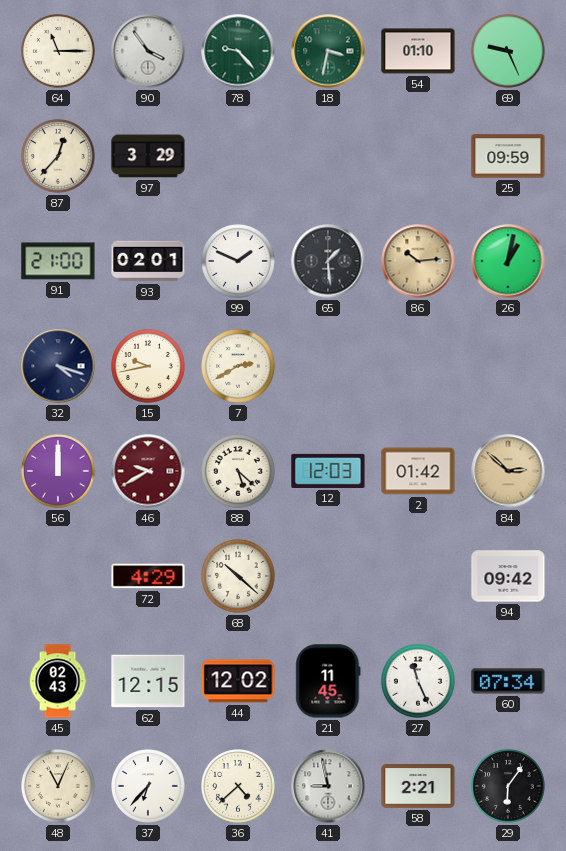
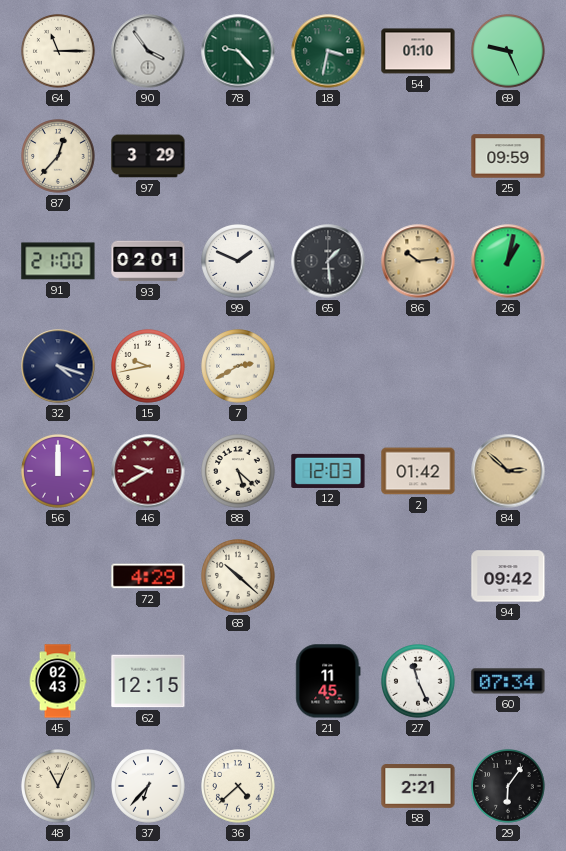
44: 12:02 -> none
41: 8:58 -> none
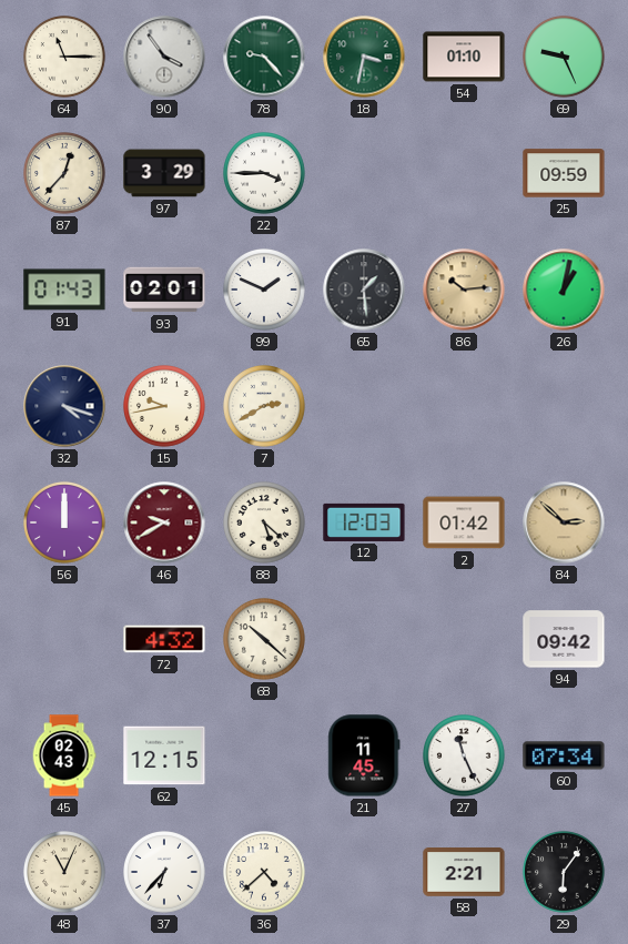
22: none -> 3:45
91: 21:00 -> 01:43
72: 4:29 -> 4:32
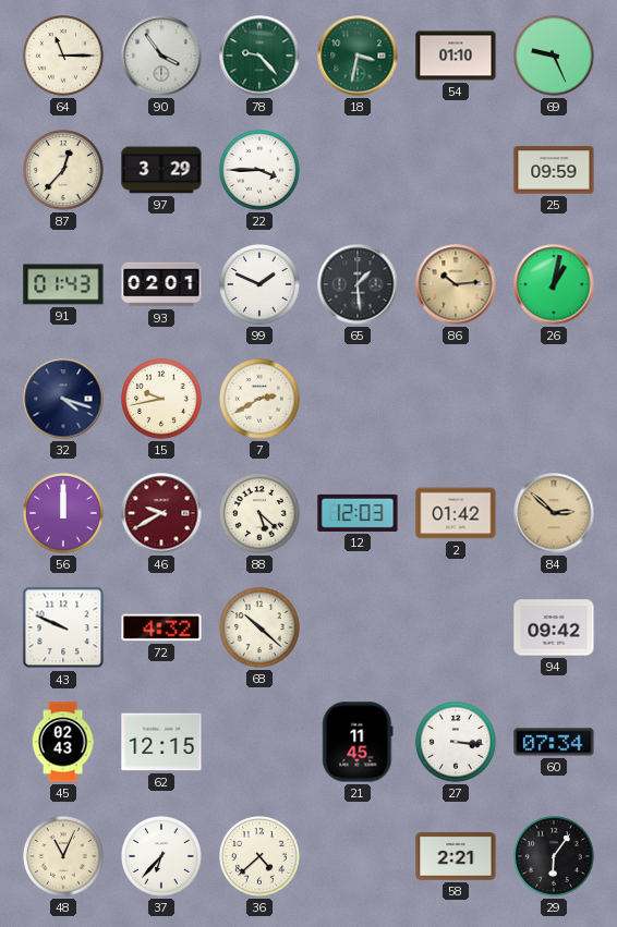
43: none -> 9:49
27: 11:26 -> 3:16
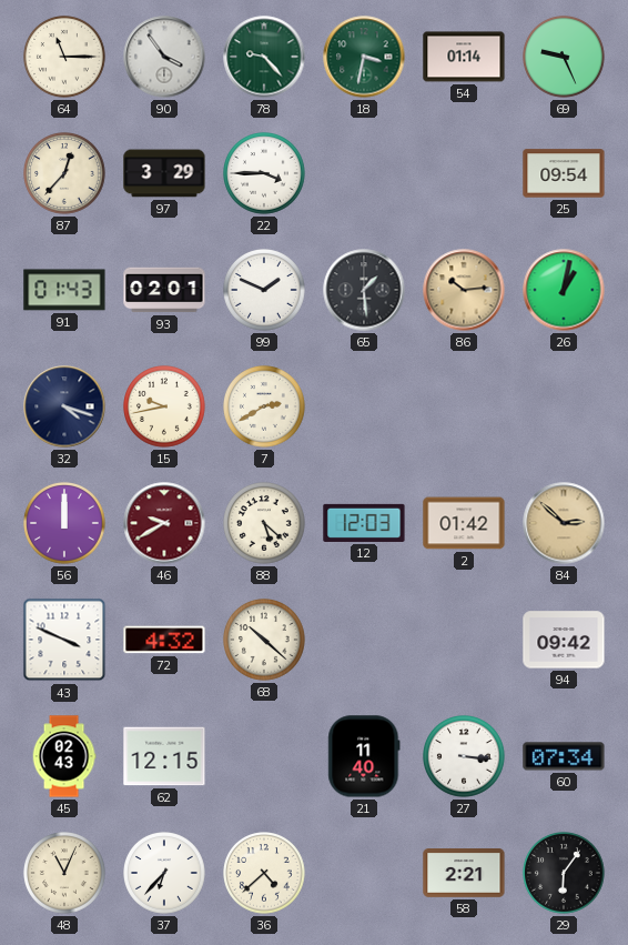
54: 01:10 -> 01:14
25: 09:59 -> 09:54
43: 9:49 -> 3:49
21: 11:45 -> 11:40
